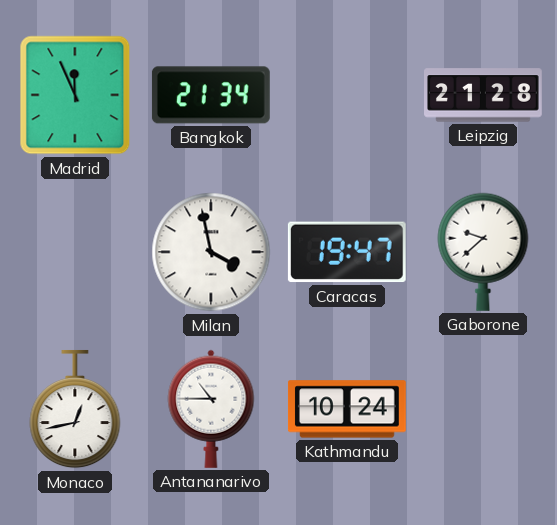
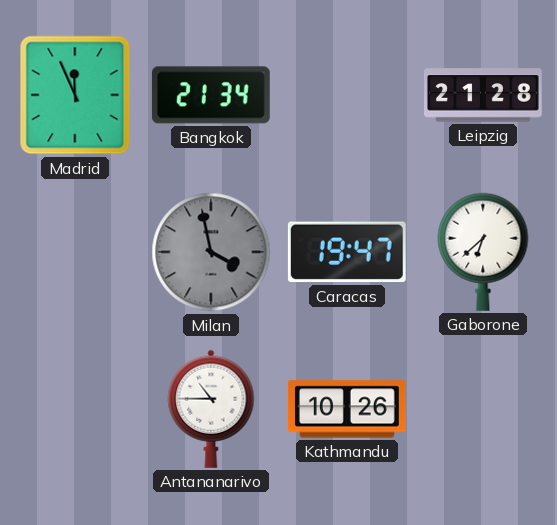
Milan dial: white -> grey
Gaborone: 9:38 -> 6:38
Monaco: 12:43 -> none
Kathmandu: 10:24 -> 10:26
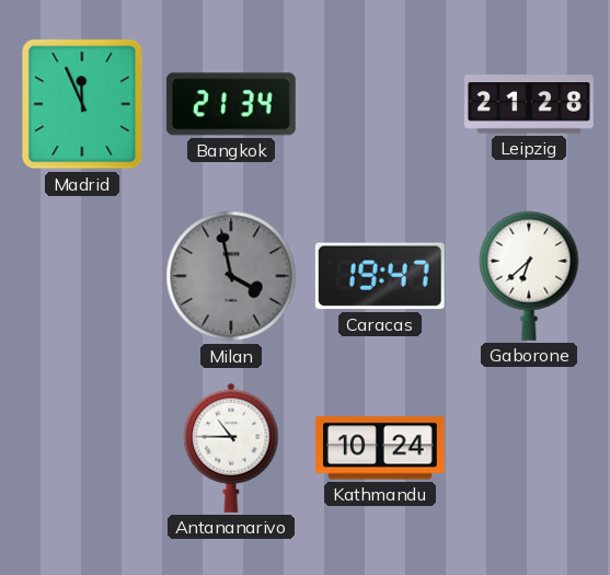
Kathmandu: 10:26 -> 10:24
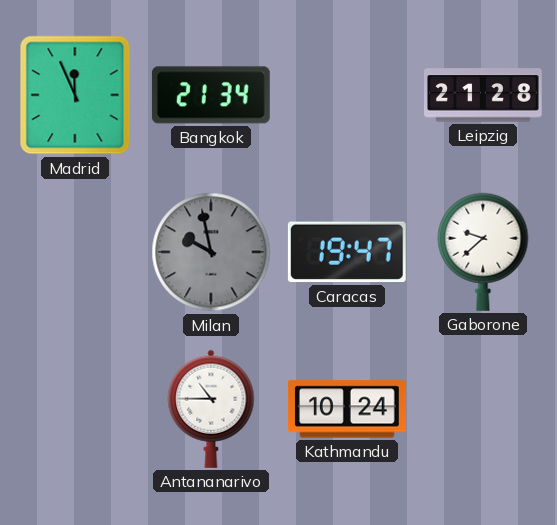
Milan: 3:58 -> 9:58
Gaborone: 6:38 -> 9:38
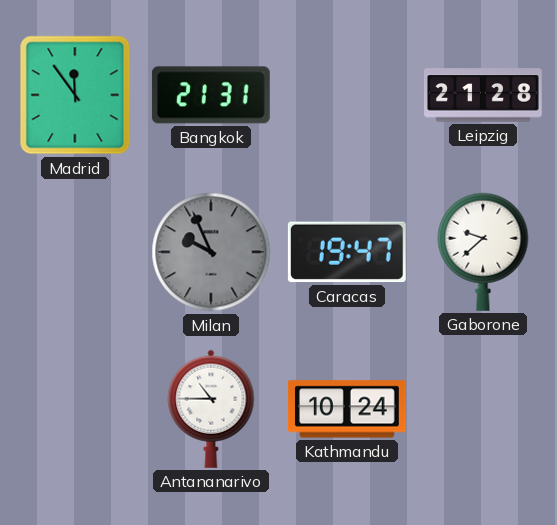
Madrid: 11:56 -> 11:54
Bangkok: 21:34 -> 21:31
Milan: 9:58 -> 9:56
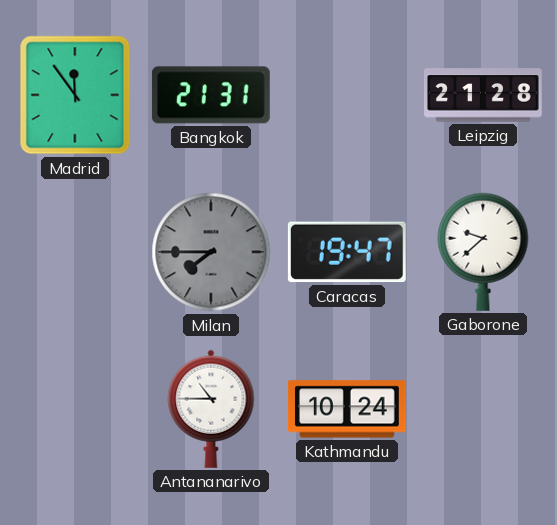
Milan: 9:56 -> 7:45
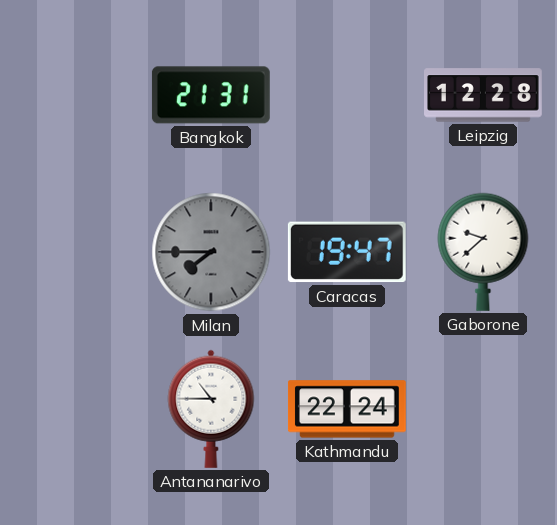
Madrid: 11:54 -> none
Leipzig: 21:28 -> 12:28
Kathmandu: 10:24 -> 22:24
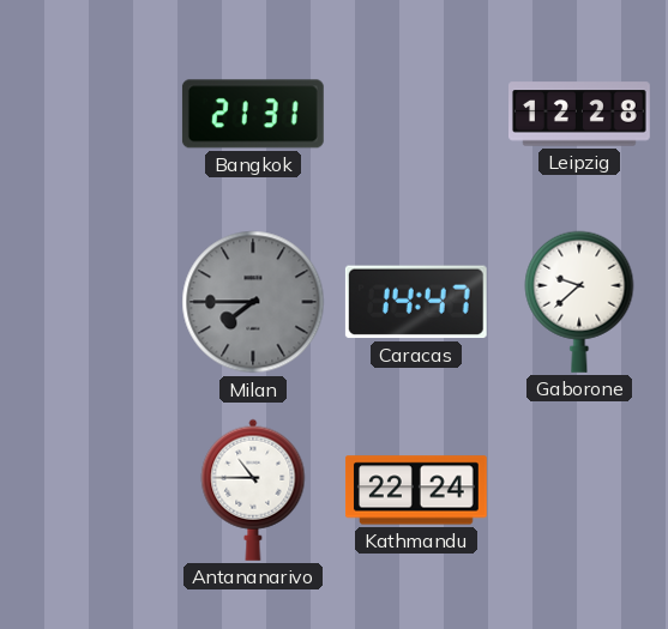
Caracas: 19:47 -> 14:47
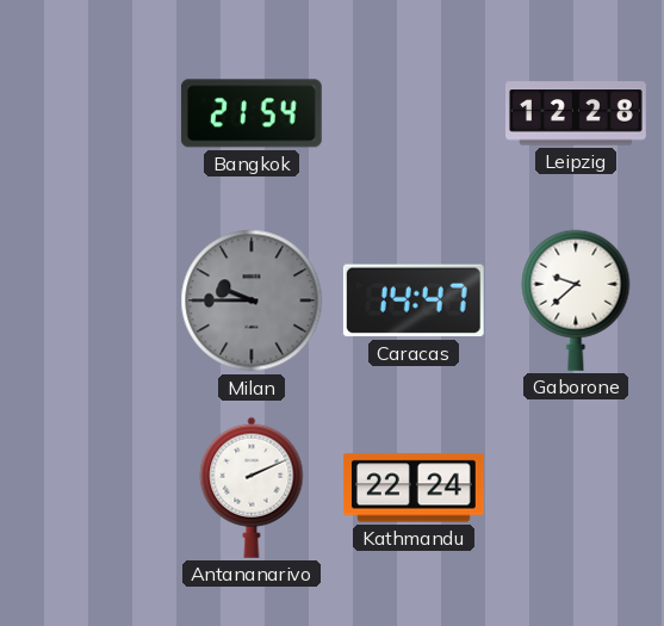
Bangkok: 21:31 -> 21:54
Milan: 7:45 -> 9:45
Antananarivo: 10:45 -> 2:11
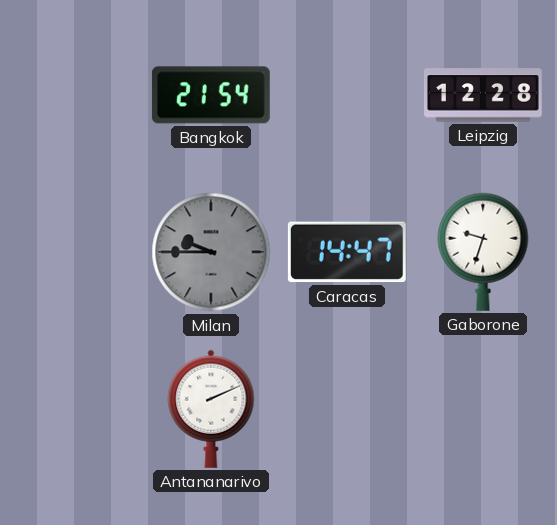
Gaborone: 9:38 -> 9:33
Kathmandu: 22:24 -> none
